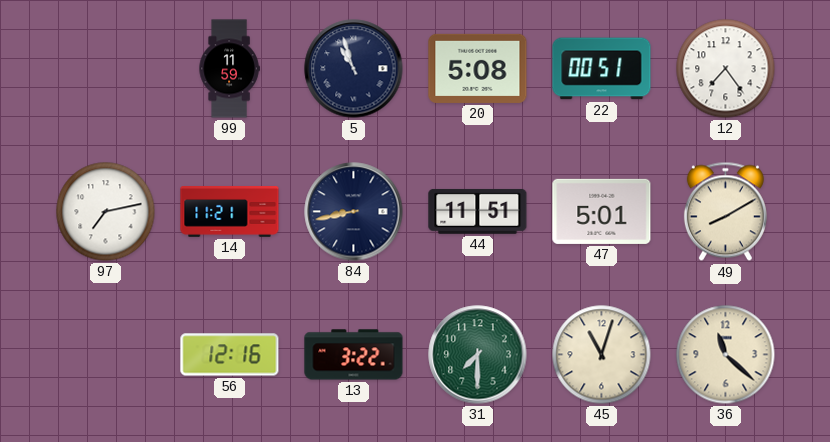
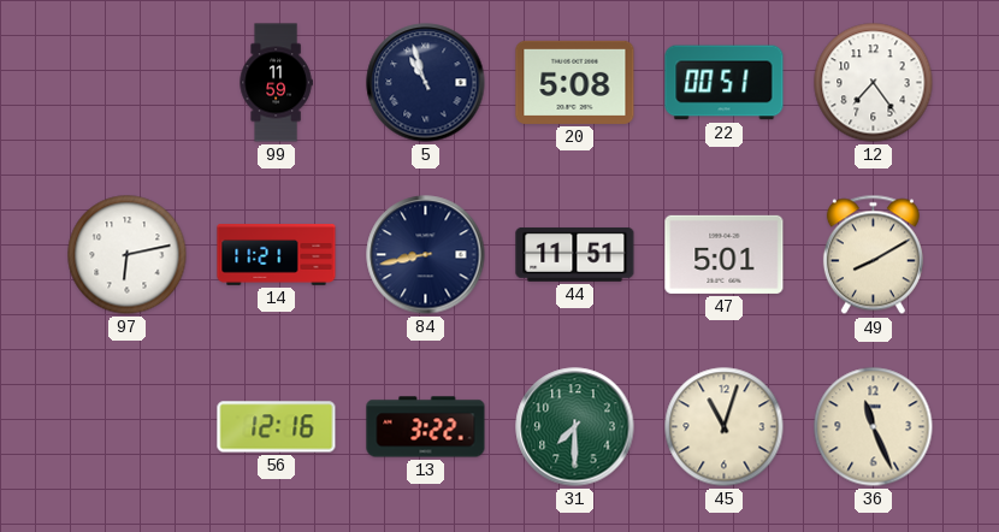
97: 7:13 -> 6:13
36: 11:22 -> 11:26
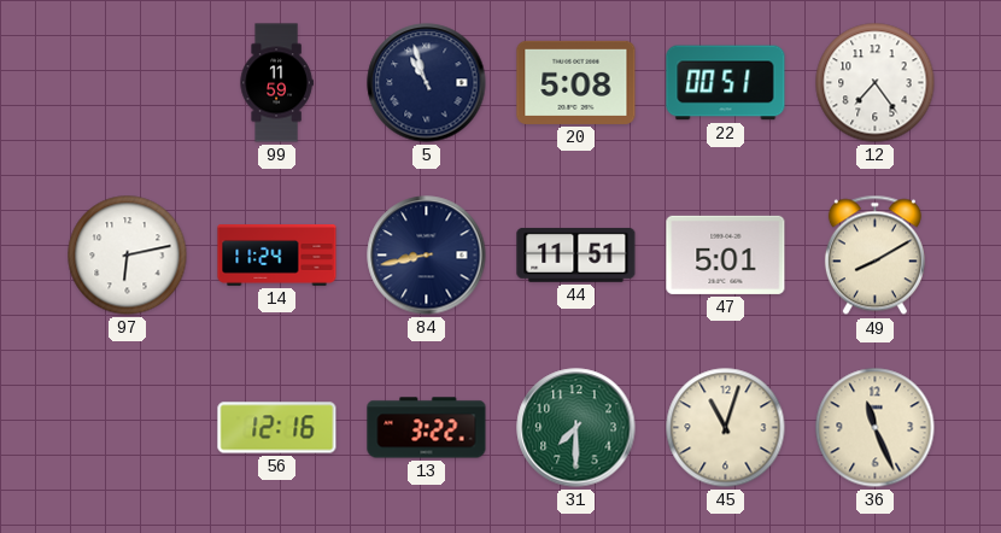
14: 11:21 -> 11:24
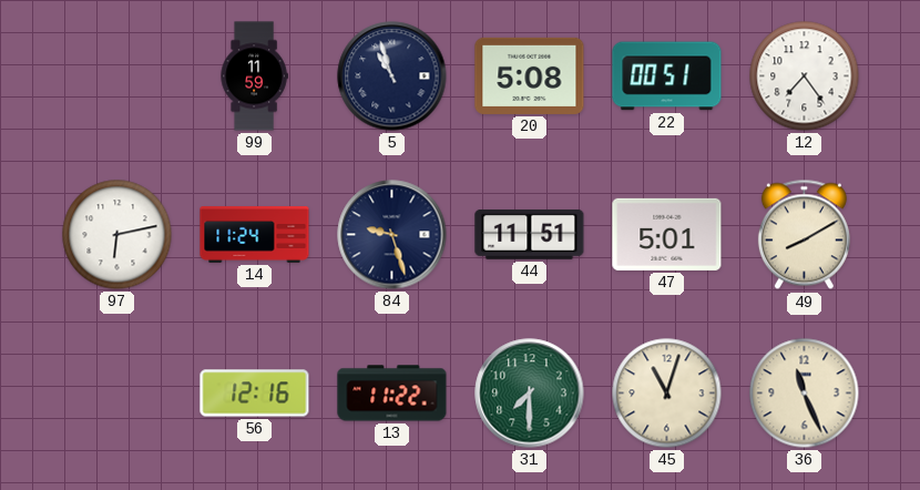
84: 8:43 -> 9:27
13: 3:22 -> 11:22
